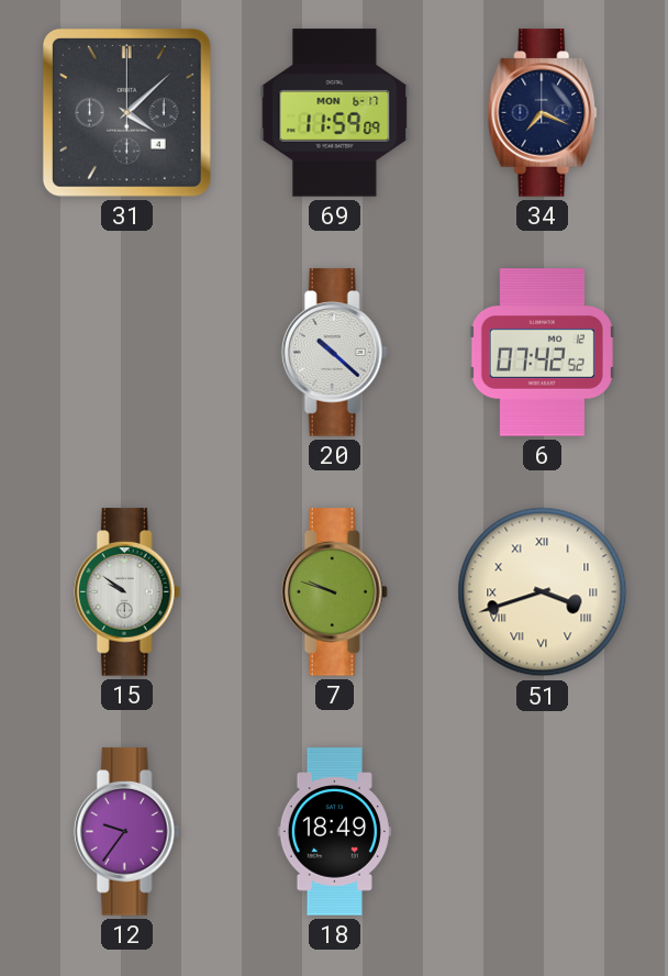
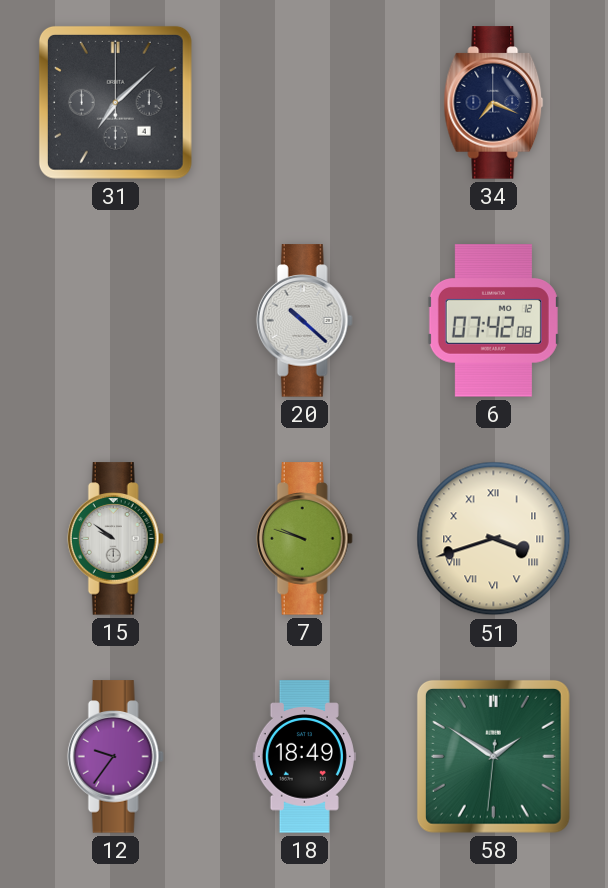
31: 4:08 -> 7:08
69: 11:59 -> none
6: 07:42:52 -> 07:42:08
58: none -> 1:50
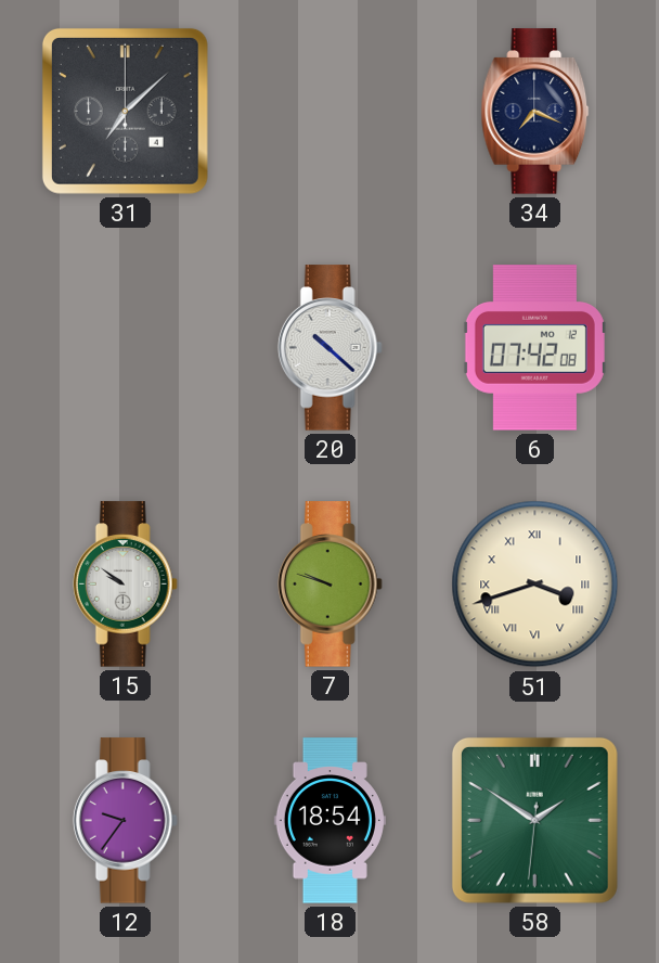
18: 18:49 -> 18:54
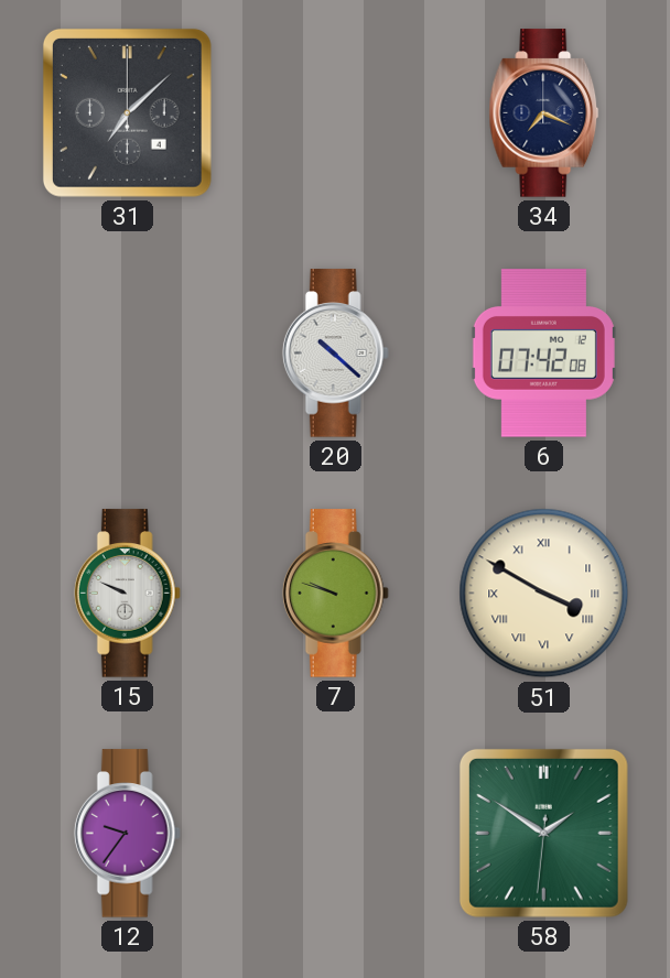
15: 9:51 -> 9:49
51: 3:42 -> 3:50
18: 18:54 -> none
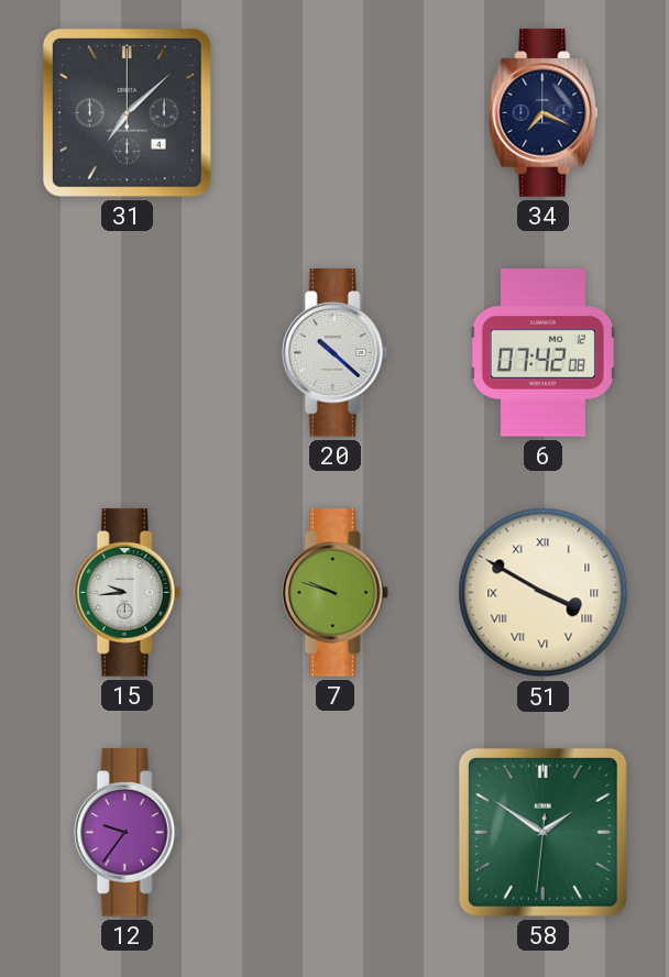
15: 9:49 -> 9:44
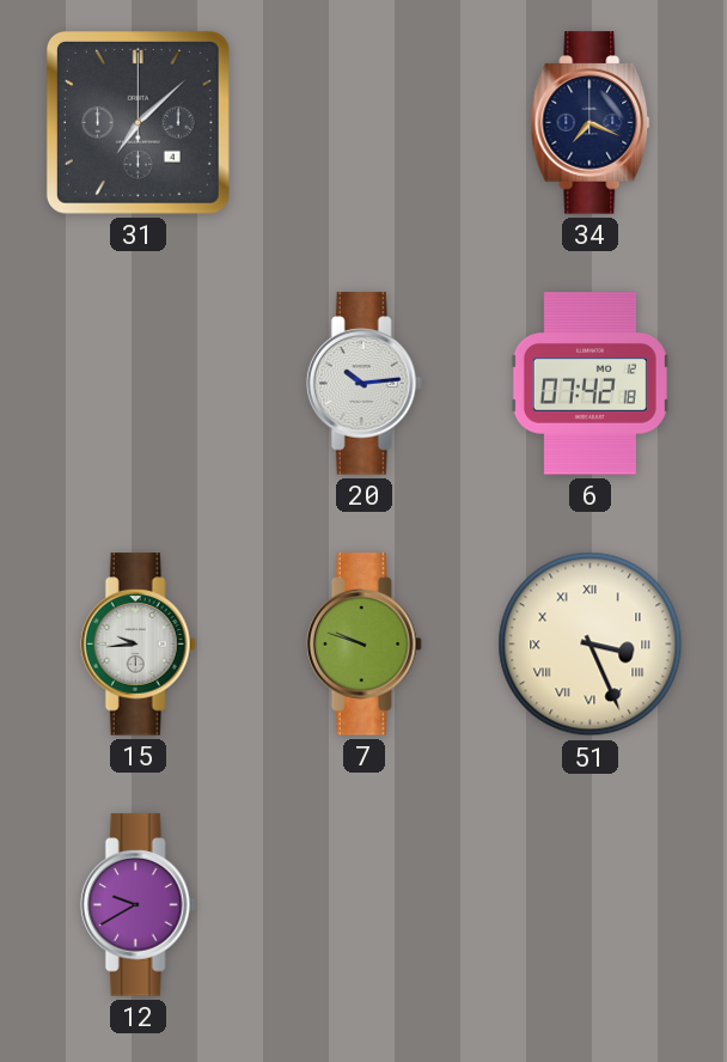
20: 10:22 -> 10:14
6: 07:42:08 -> 07:42:18
51: 3:50 -> 3:26
12: 9:36 -> 9:40
58: 1:50 -> none
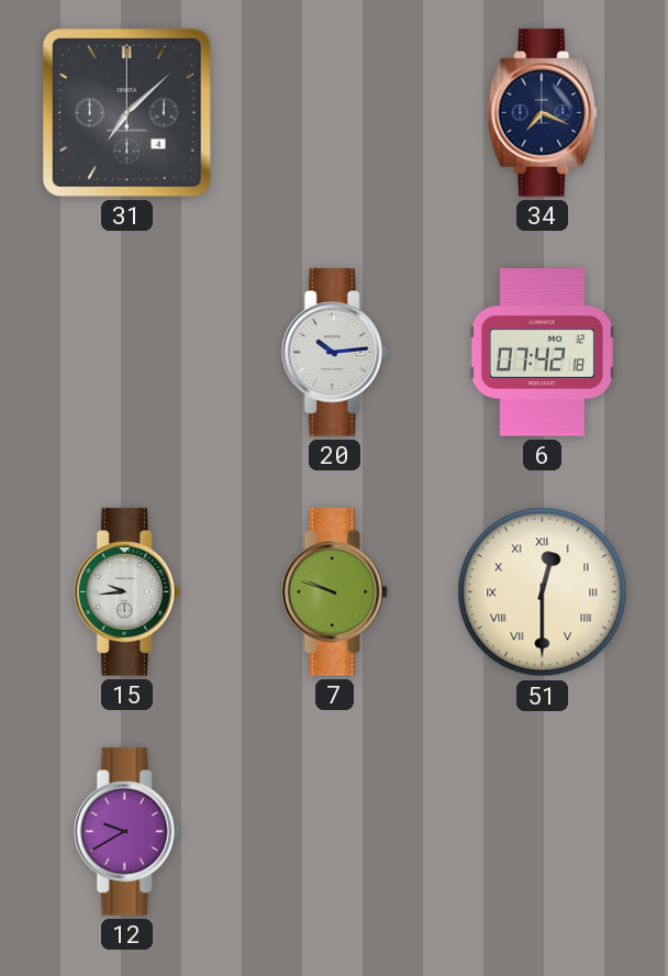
51: 3:26 -> 12:30
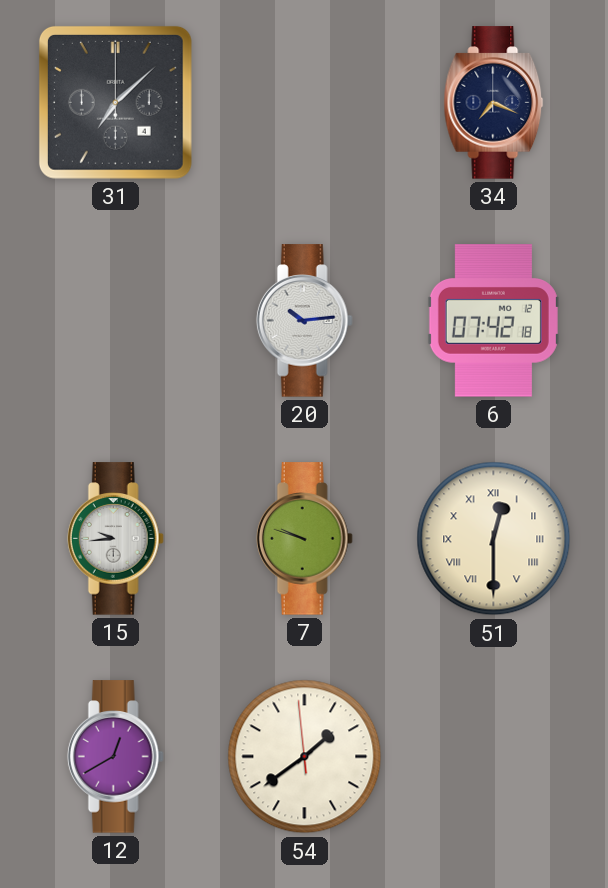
12: 9:40 -> 12:40
54: none -> 1:38
